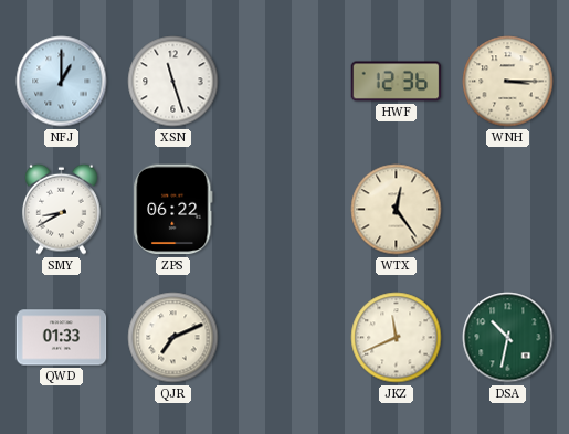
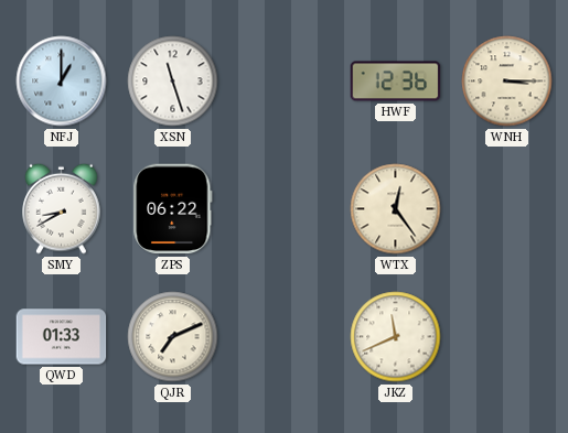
DSA: 10:32 -> none
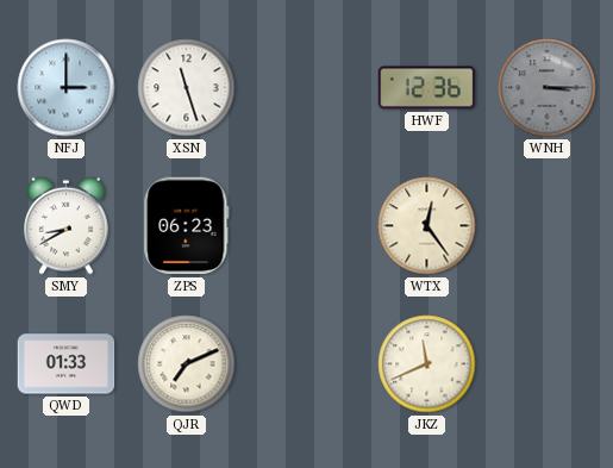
NFJ: 1:00 -> 3:00
WNH dial: cream -> grey
ZPS: 06:22 -> 06:23
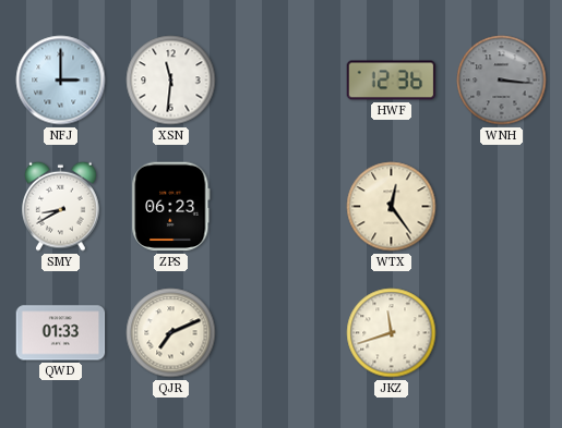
XSN: 11:27 -> 11:31
WNH: 3:15 -> 3:16
JKZ: 11:41 -> 11:42
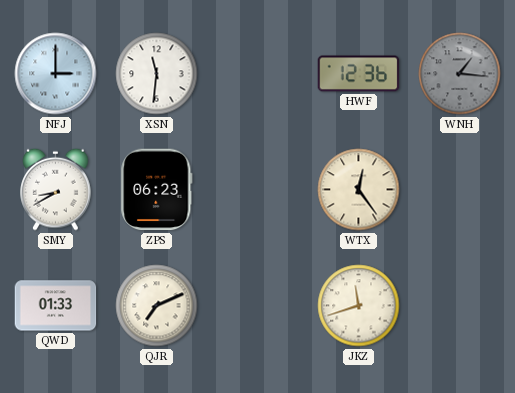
WNH: 3:16 -> 1:16
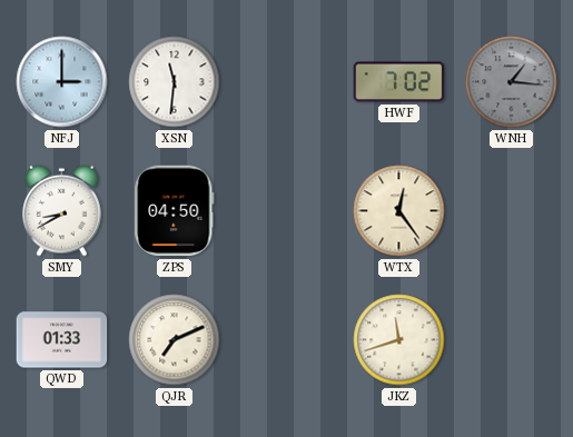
HWF: 12:36 -> 7:02
ZPS: 06:23 -> 04:50
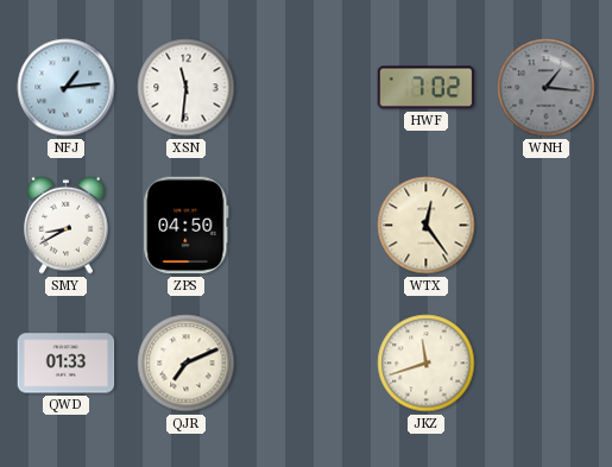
NFJ: 3:00 -> 1:14
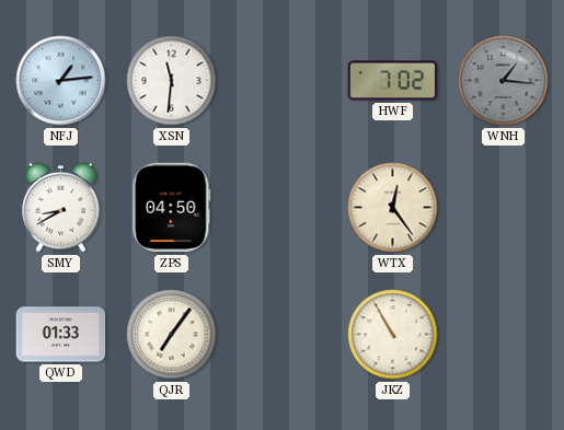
QJR: 7:11 -> 7:06
JKZ: 11:42 -> 10:55
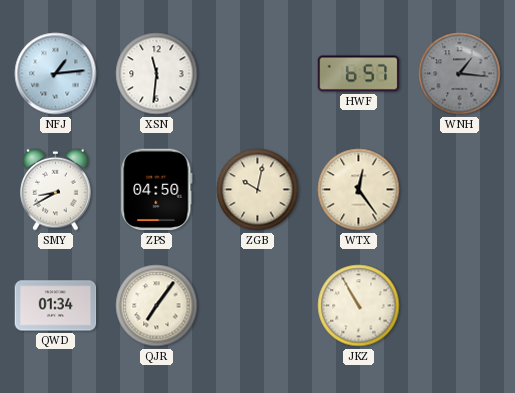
HWF: 7:02 -> 6:57
ZGB: none -> 10:02
QWD: 01:33 -> 01:34
